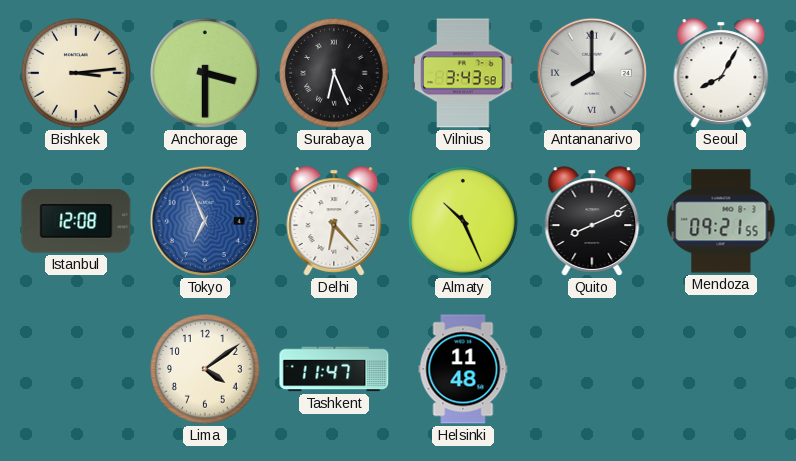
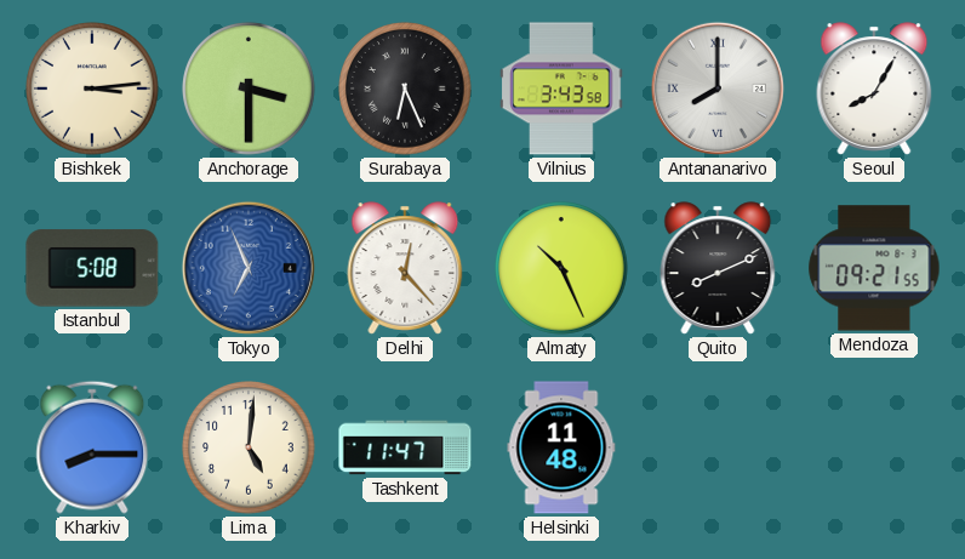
Istanbul: 12:08 -> 5:08
Delhi: 6:23 -> 12:23
Kharkiv: none -> 8:15
Lima: 4:09 -> 5:01
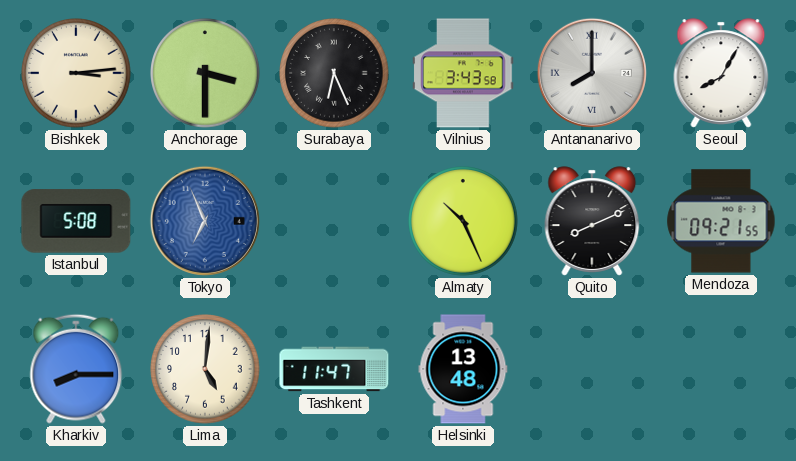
Delhi: 12:23 -> none
Helsinki: 11:48 -> 13:48
